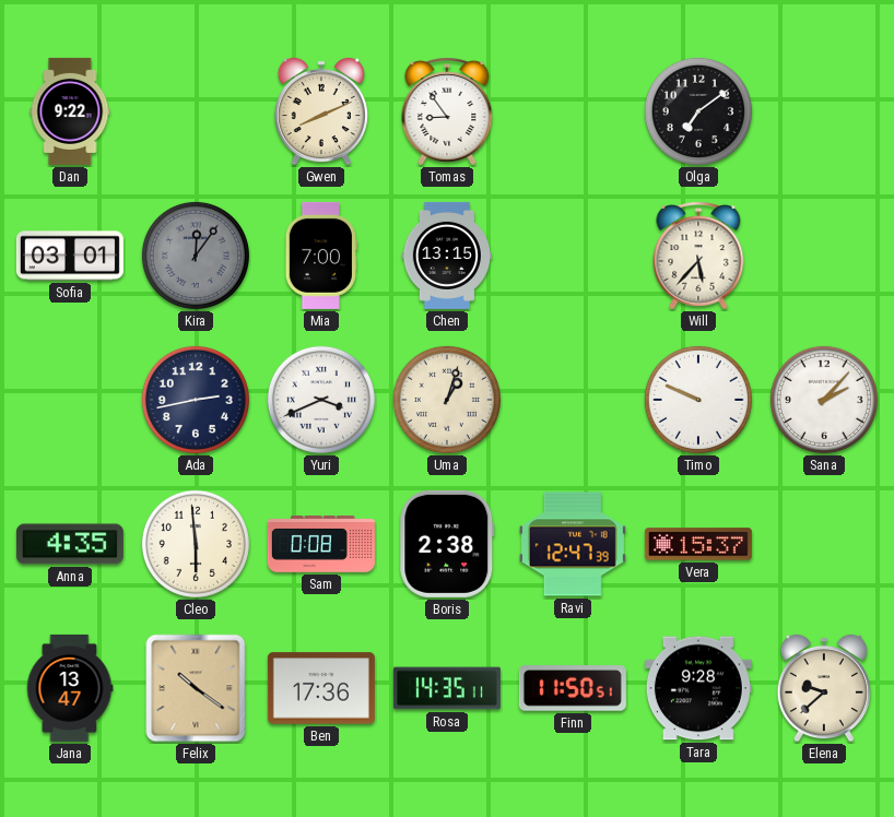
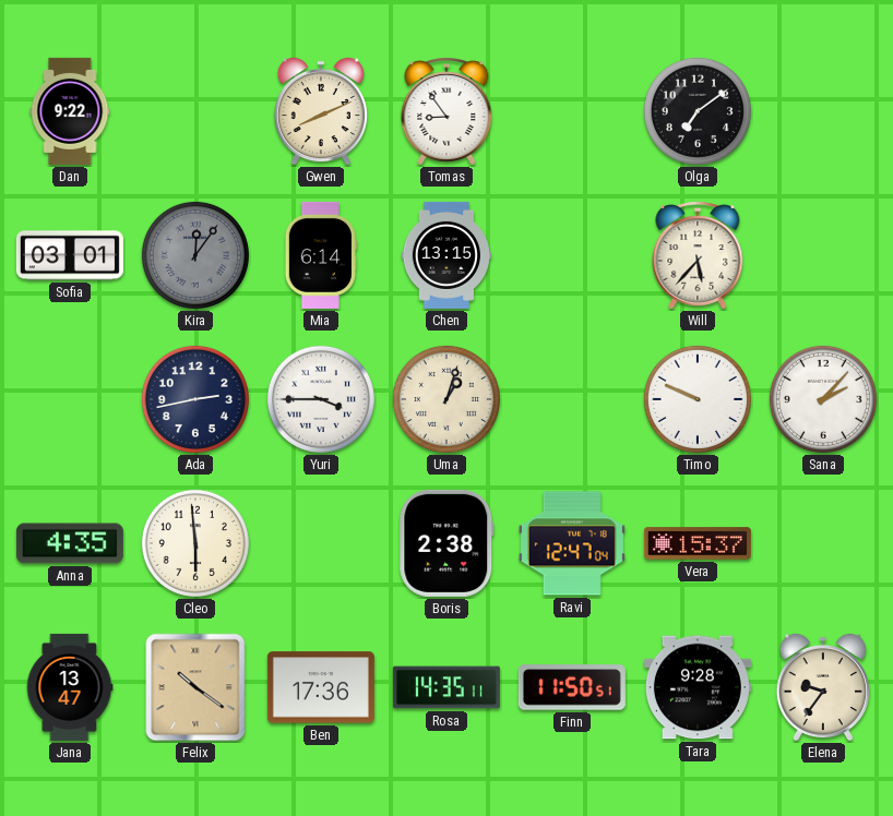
Mia: 7:00 -> 6:14
Yuri: 3:41 -> 3:45
Sam: 0:08 -> none
Ravi: 12:47:39 -> 12:47:04
Elena: 9:38 -> 9:36
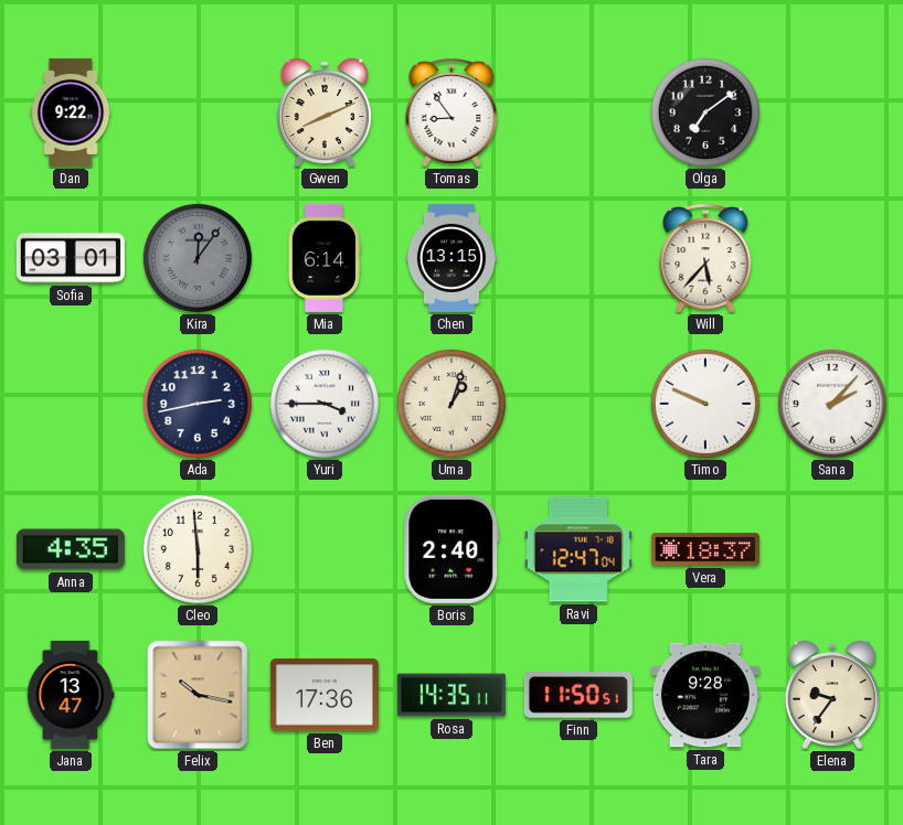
Boris: 2:38 -> 2:40
Vera: 15:37 -> 18:37
Felix: 10:21 -> 10:17
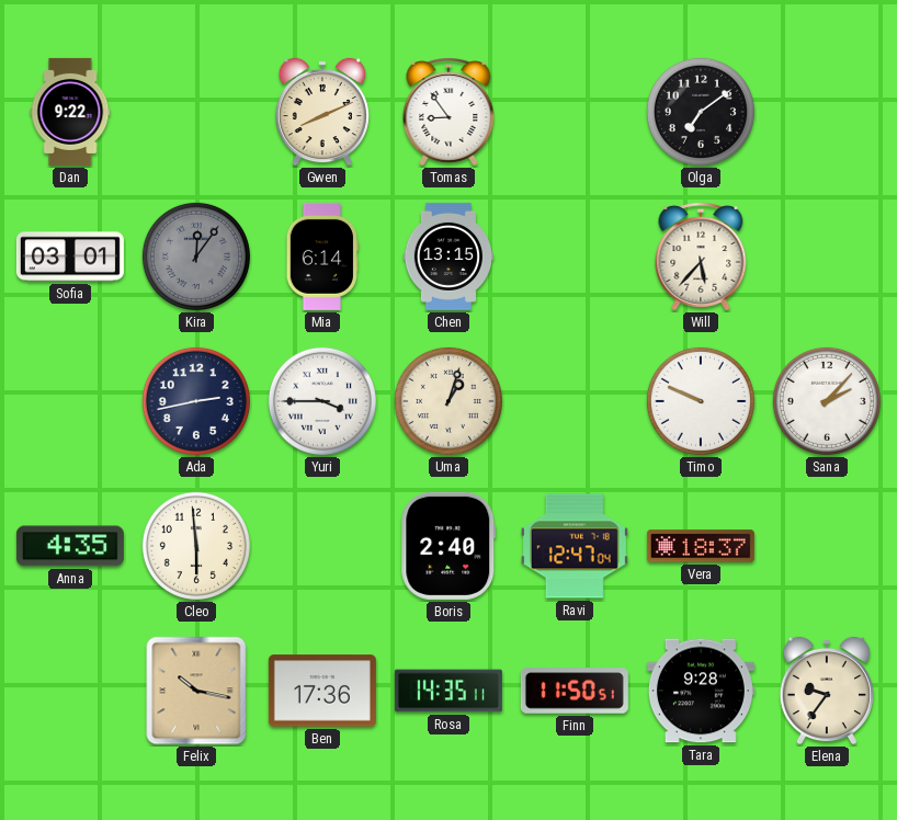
Jana: 13:47 -> none
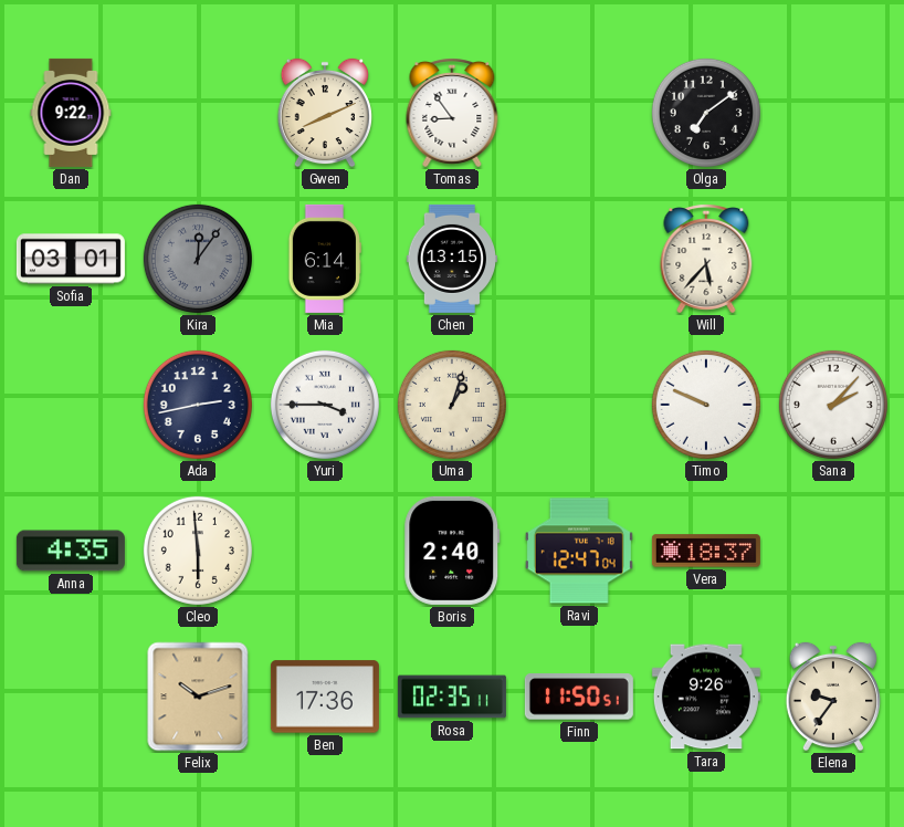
Felix: 10:17 -> 10:12
Rosa: 14:35 -> 02:35
Tara: 9:28 -> 9:26
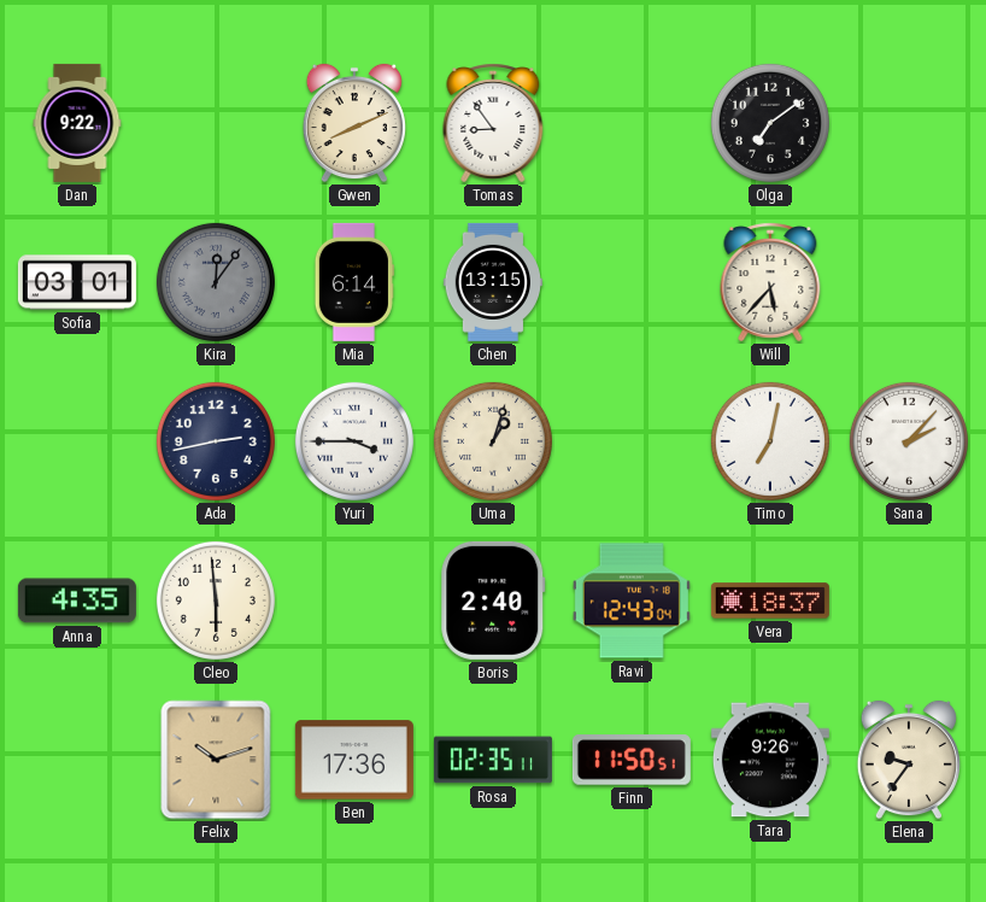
Timo: 9:49 -> 7:02
Ravi: 12:47 -> 12:43
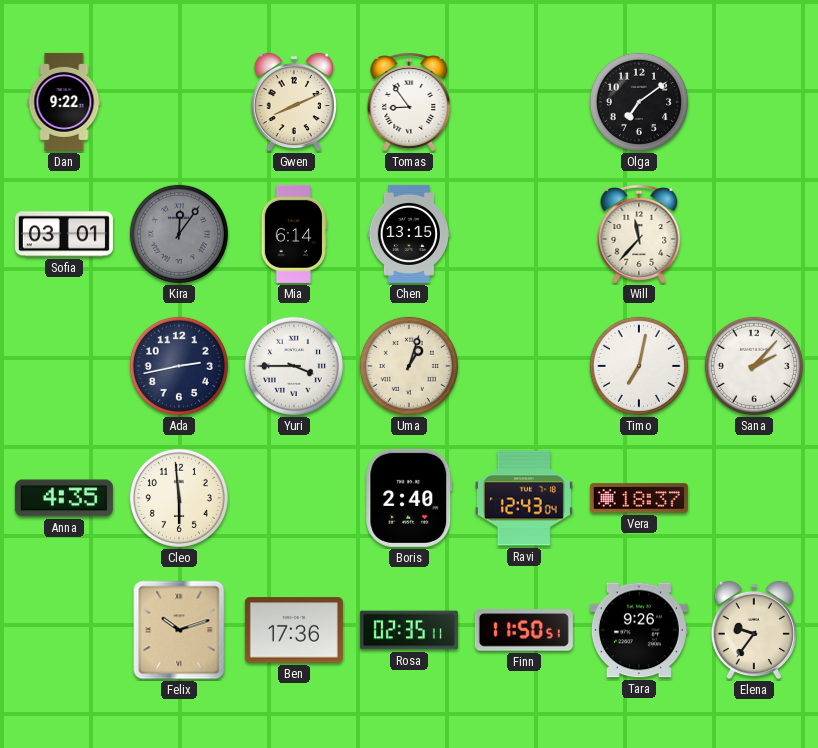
Will: 5:37 -> 11:37
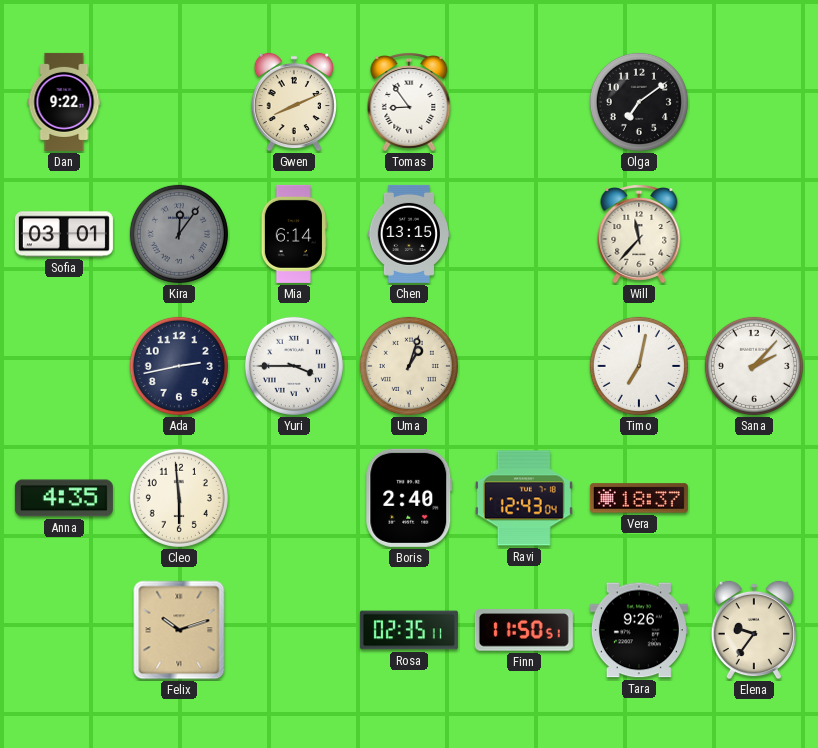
Ben: 17:36 -> none
